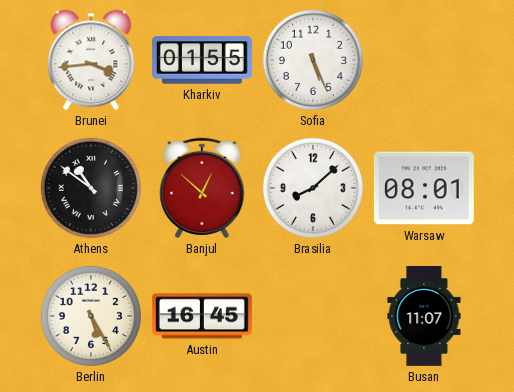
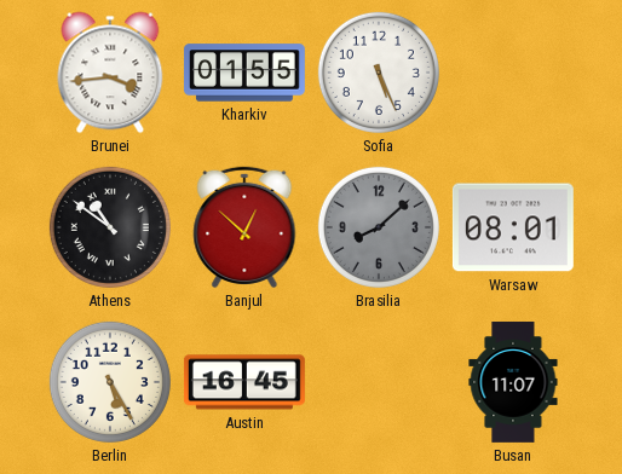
Brasilia dial: white -> grey
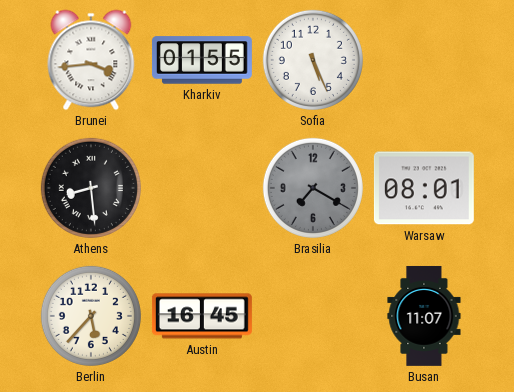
Athens: 10:51 -> 8:29
Banjul: 12:52 -> none
Brasilia: 8:08 -> 7:20
Berlin: 5:25 -> 5:37
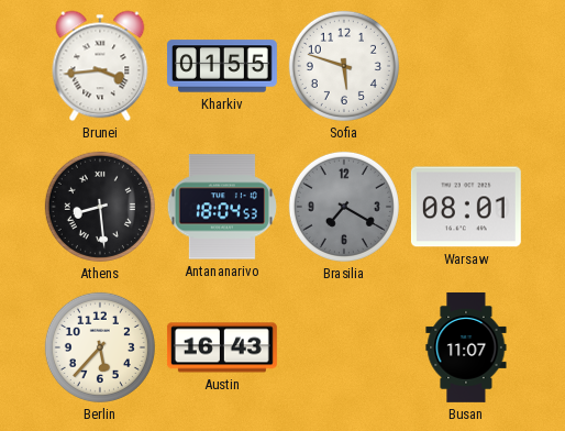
Sofia: 5:26 -> 5:48
Antananarivo: none -> 18:04
Austin: 16:45 -> 16:43
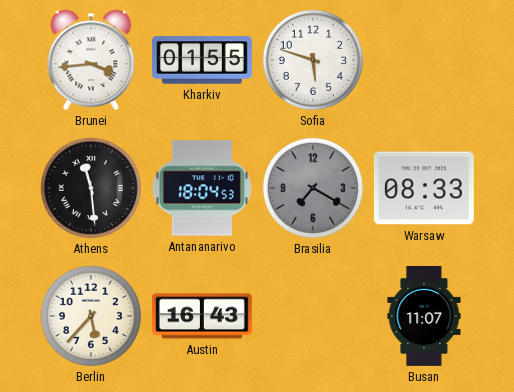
Athens: 8:29 -> 11:29
Warsaw: 08:01 -> 08:33
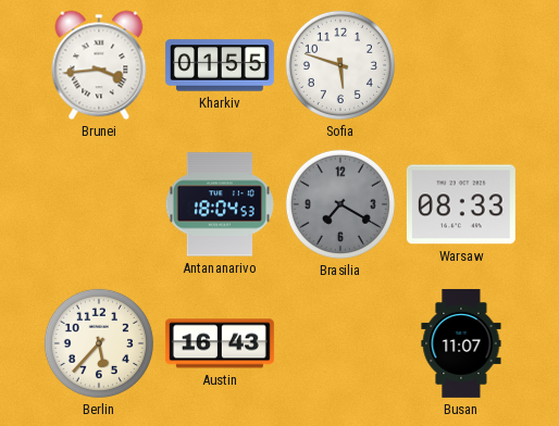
Athens: 11:29 -> none
